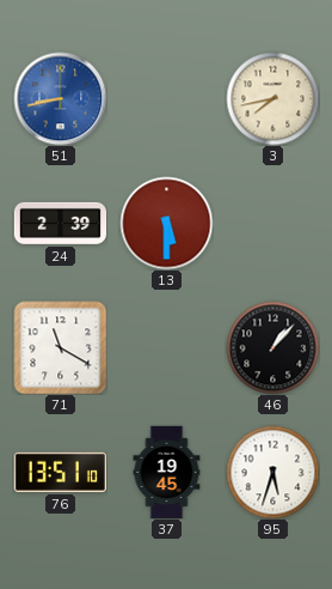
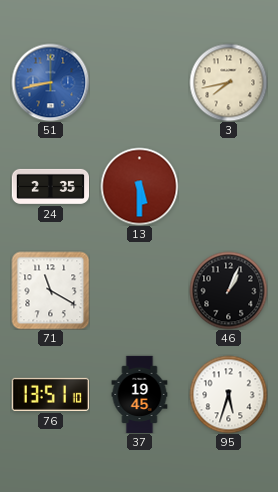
24: 2:39 -> 2:35
46: 1:07 -> 1:04
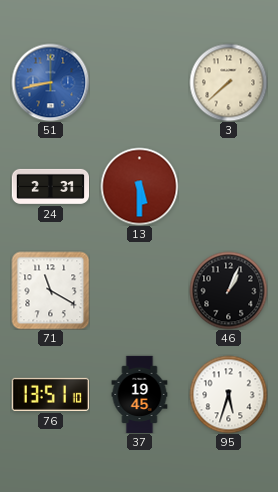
3: 7:43 -> 7:38
24: 2:35 -> 2:31
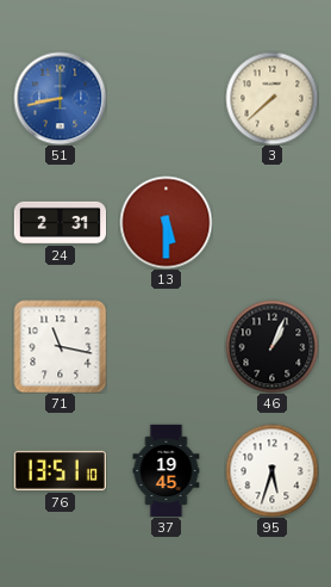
71: 11:20 -> 11:17
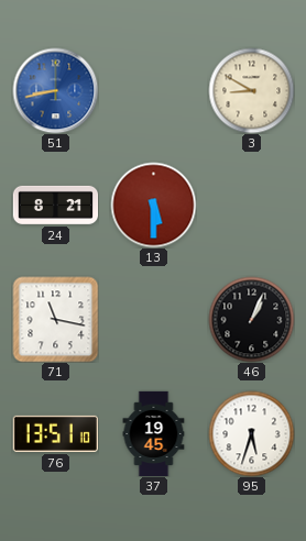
3: 7:38 -> 8:50
24: 2:31 -> 8:21
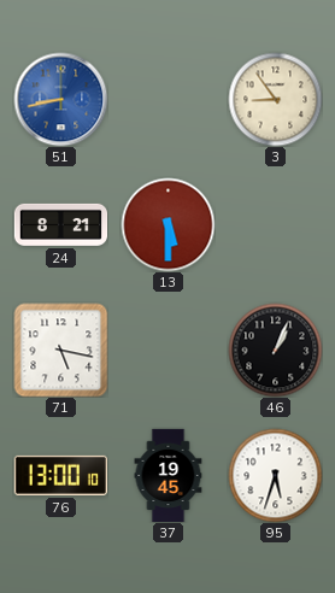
3: 8:50 -> 8:54
71: 11:17 -> 5:17
76: 13:51 -> 13:00
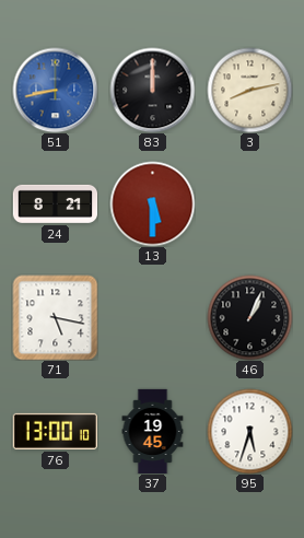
83: none -> 12:00
3: 8:54 -> 8:13
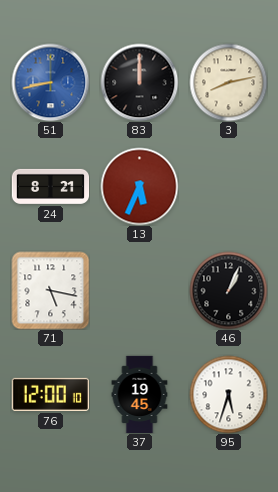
13: 5:30 -> 5:34
76: 13:00 -> 12:00
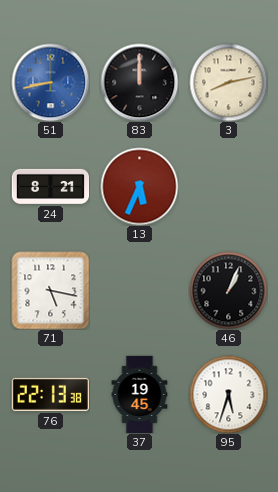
76: 12:00 -> 22:13
